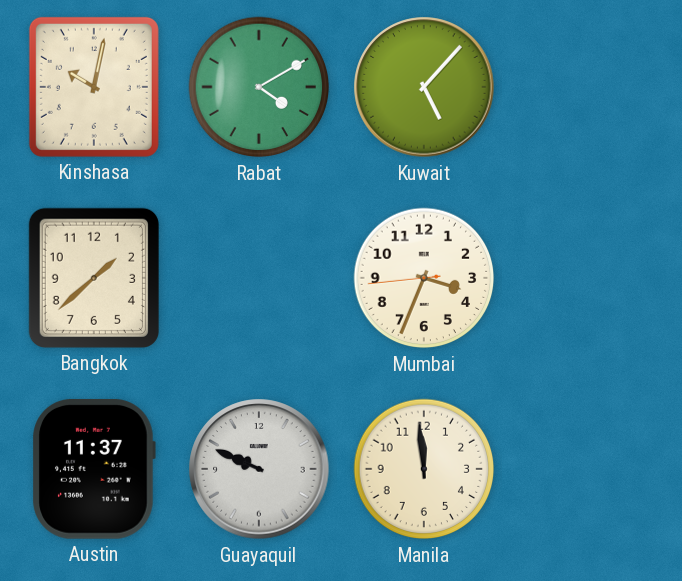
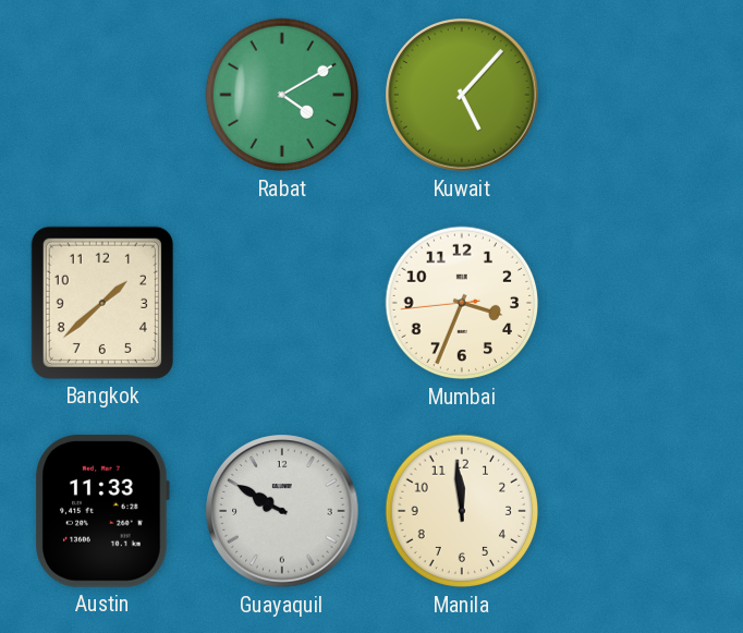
Kinshasa: 10:02 -> none
Austin: 11:37 -> 11:33
Guayaquil: 9:49 -> 9:50
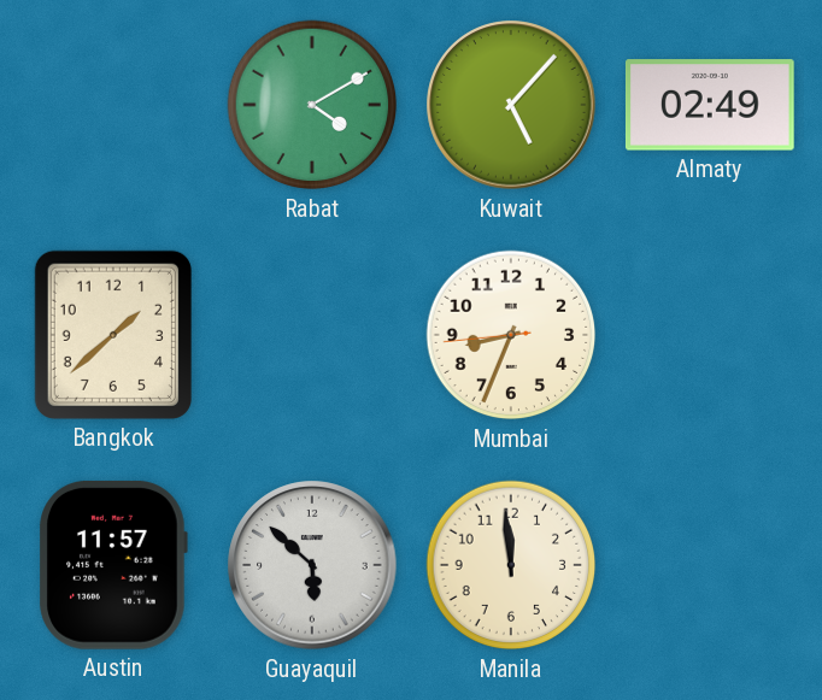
Almaty: none -> 02:49
Mumbai: 3:33 -> 8:33
Austin: 11:33 -> 11:57
Guayaquil: 9:50 -> 5:52
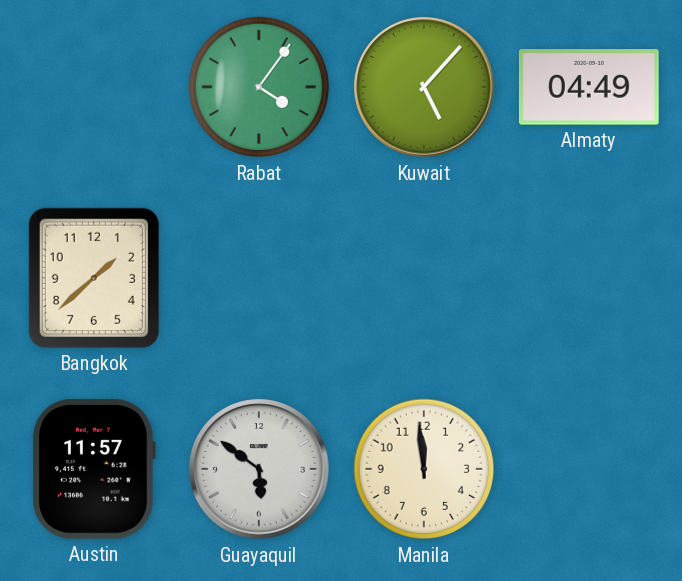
Rabat: 4:10 -> 4:06
Almaty: 02:49 -> 04:49
Mumbai: 8:33 -> none
Guayaquil: 5:52 -> 5:51
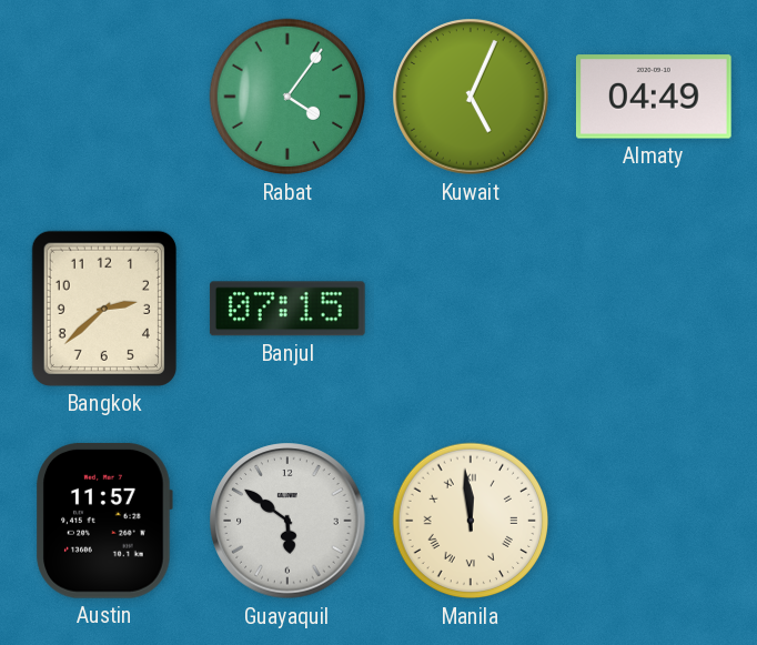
Kuwait: 5:07 -> 5:04
Bangkok: 1:38 -> 2:38
Banjul: none -> 07:15
Manila numerals: Arabic -> Roman
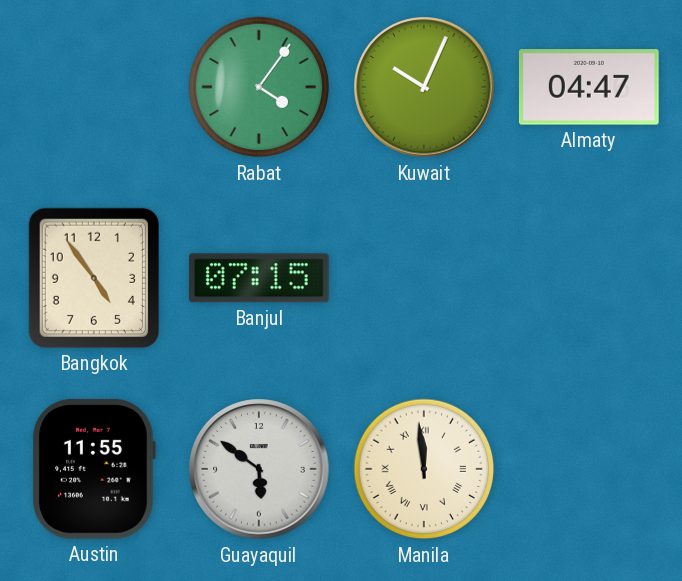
Kuwait: 5:04 -> 10:04
Almaty: 04:49 -> 04:47
Bangkok: 2:38 -> 4:54
Austin: 11:57 -> 11:55
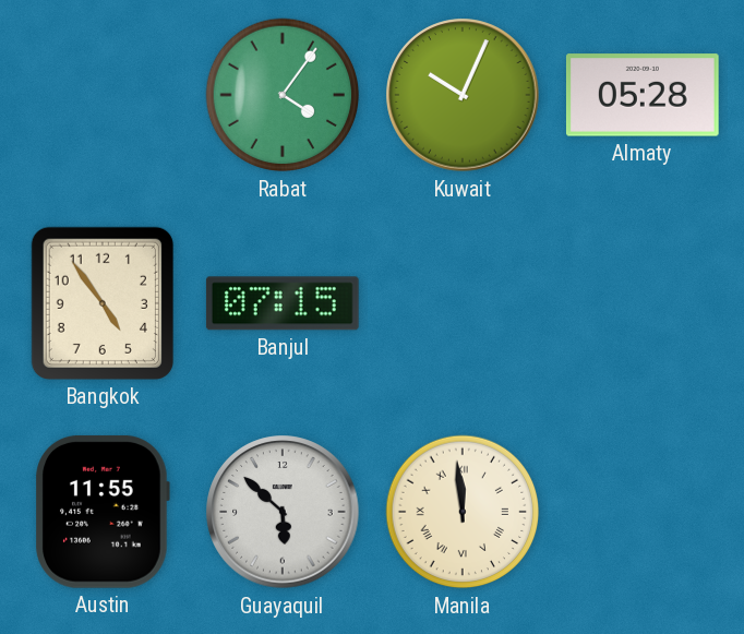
Almaty: 04:47 -> 05:28
Guayaquil: 5:51 -> 5:52
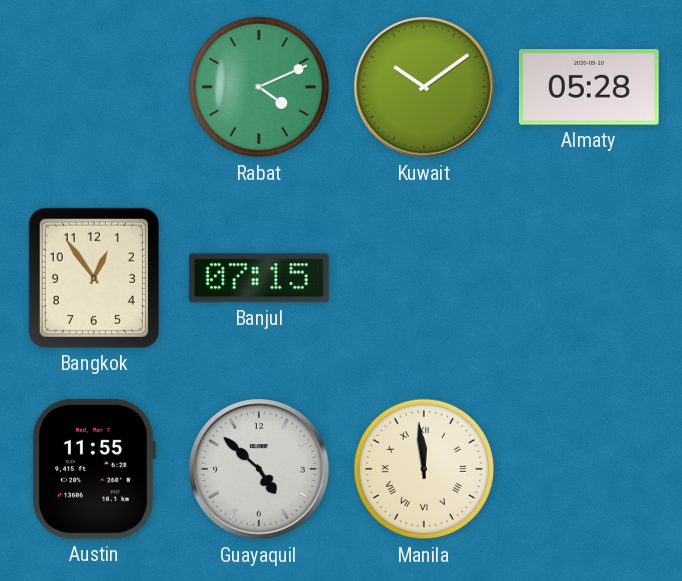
Rabat: 4:06 -> 4:11
Kuwait: 10:04 -> 10:09
Bangkok: 4:54 -> 12:54
Guayaquil: 5:52 -> 4:52
